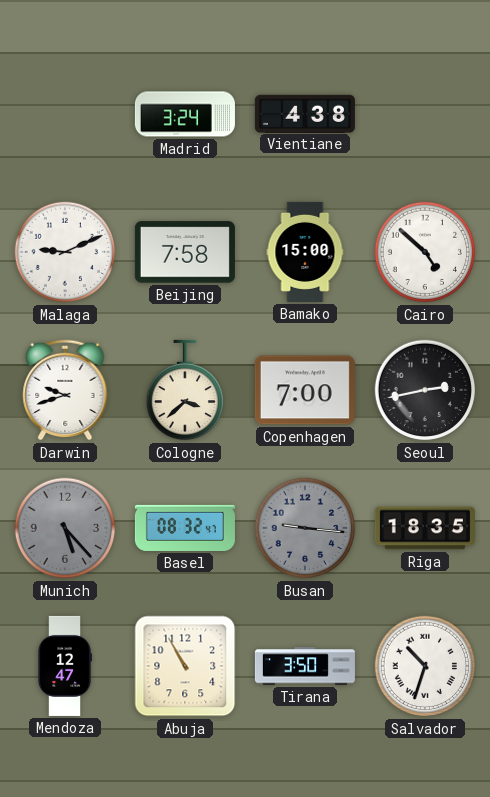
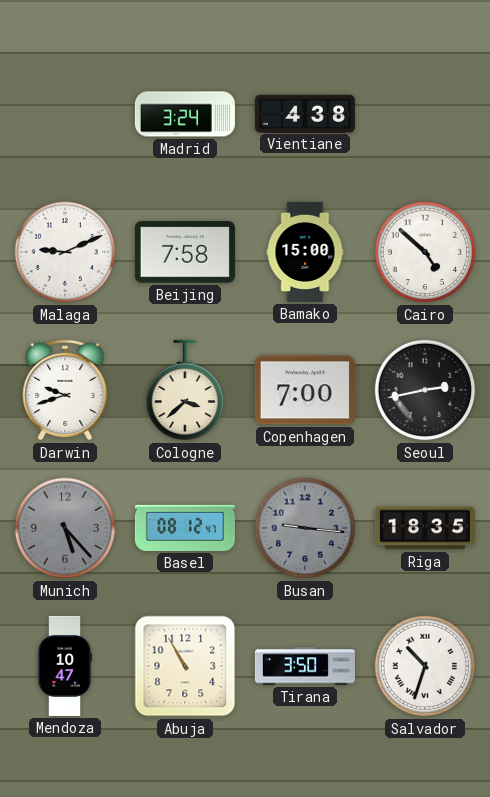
Basel: 08:32 -> 08:12
Mendoza: 12:47 -> 10:47
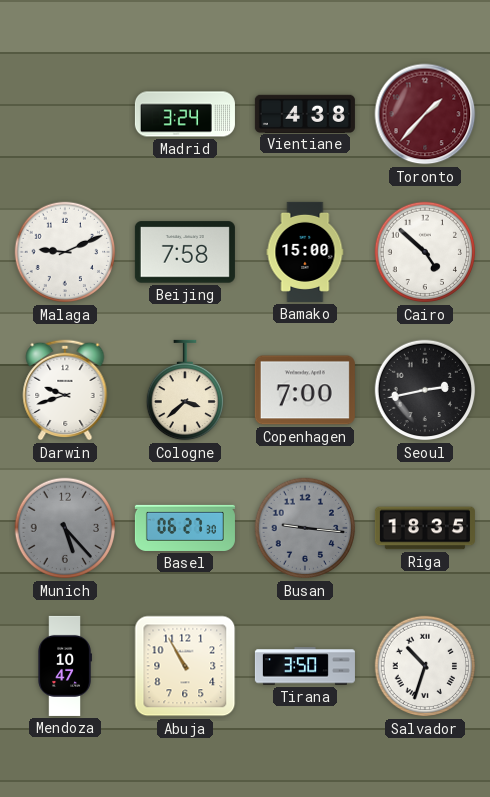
Toronto: none -> 1:37
Basel: 08:12 -> 06:27
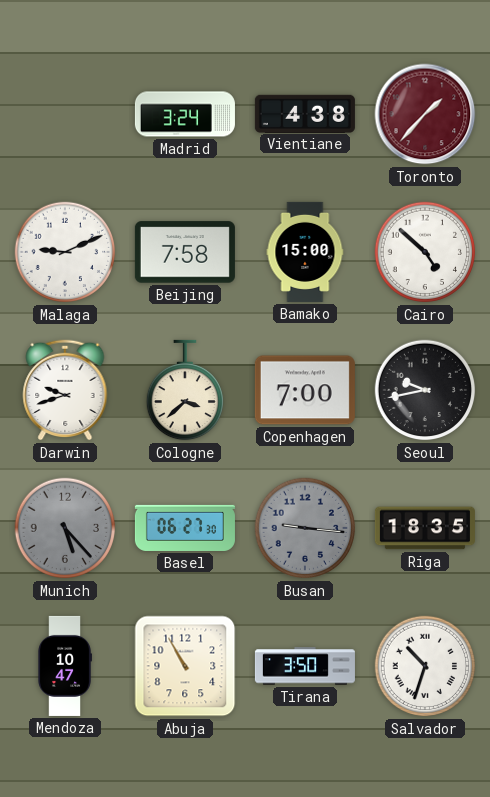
Seoul: 2:43 -> 9:43
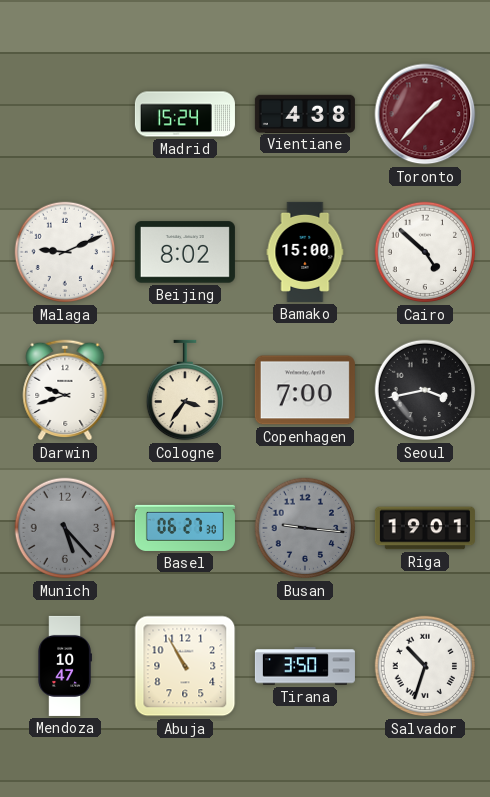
Madrid: 3:24 -> 15:24
Beijing: 7:58 -> 8:02
Cologne: 3:38 -> 3:36
Seoul: 9:43 -> 3:43
Riga: 18:35 -> 19:01
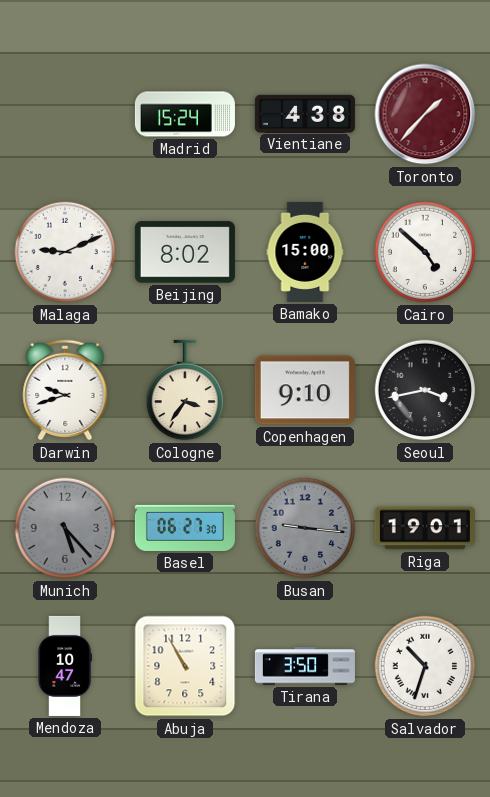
Copenhagen: 7:00 -> 9:10
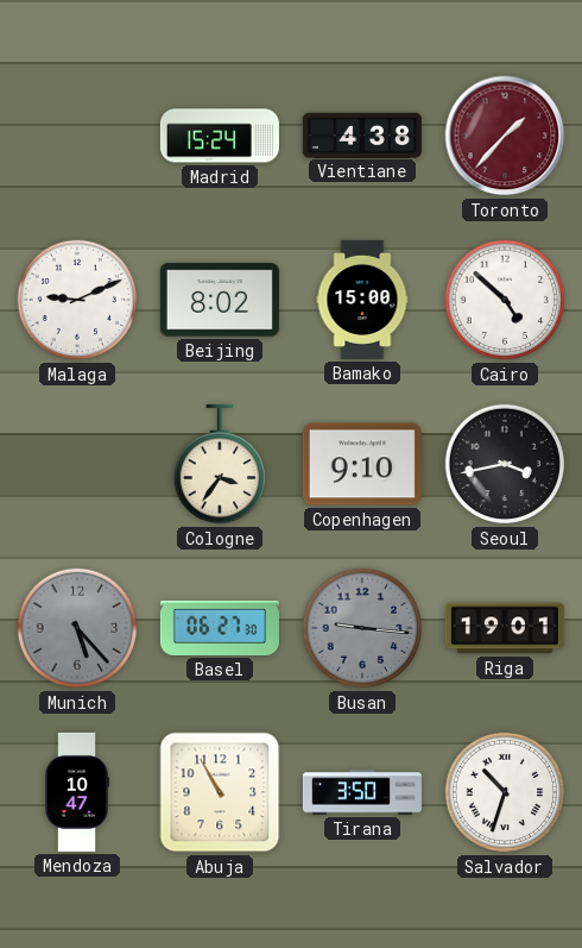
Darwin: 9:42 -> none
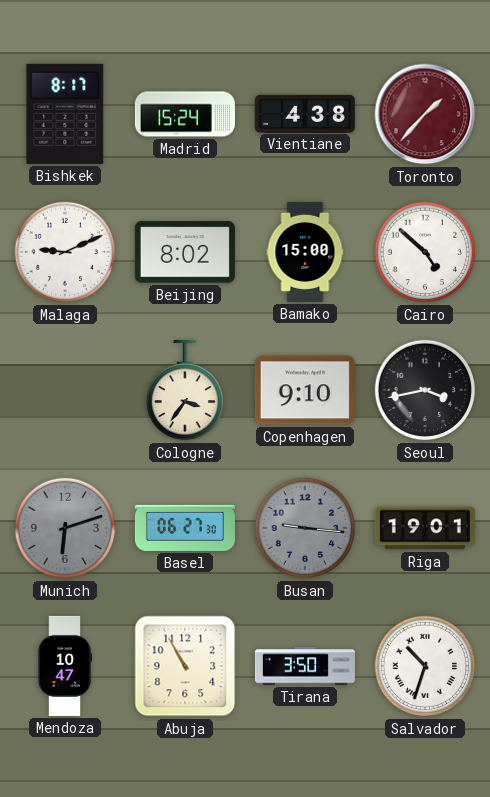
Bishkek: none -> 8:17
Munich: 5:23 -> 6:12
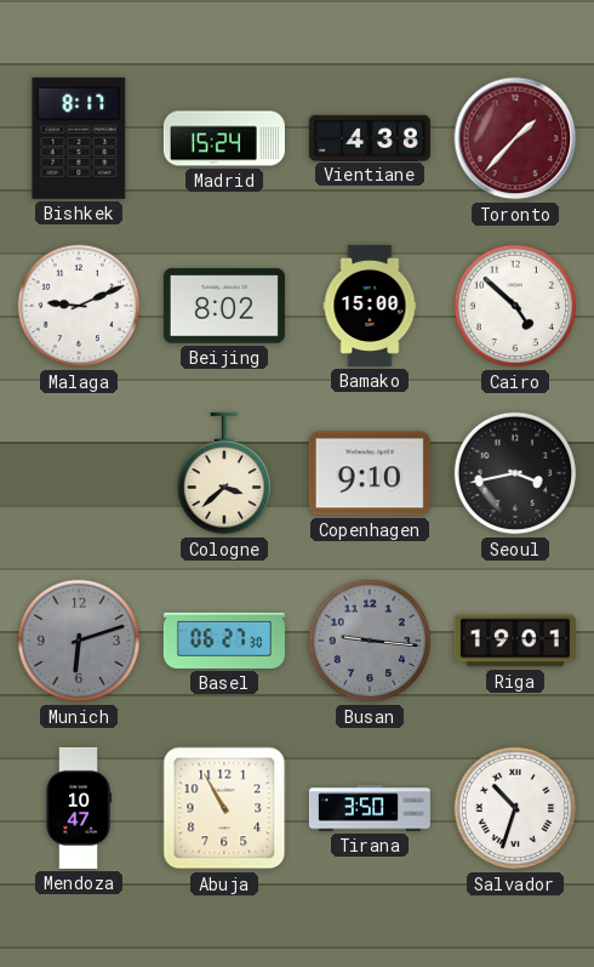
Cologne: 3:36 -> 3:38
